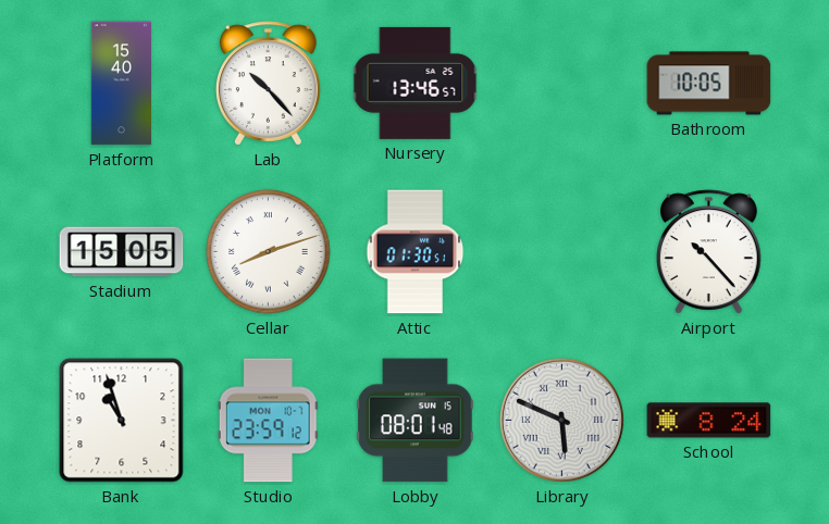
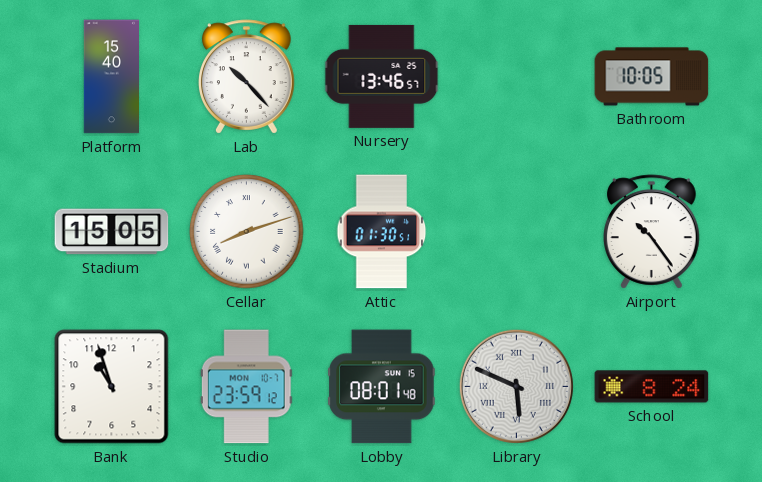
Airport: 10:23 -> 10:24
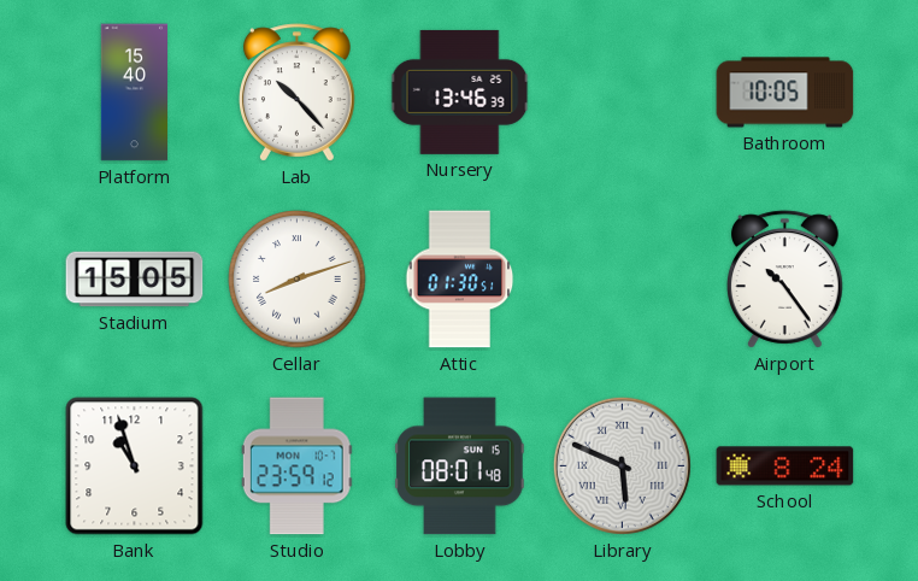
Nursery: 13:46:57 -> 13:46:39
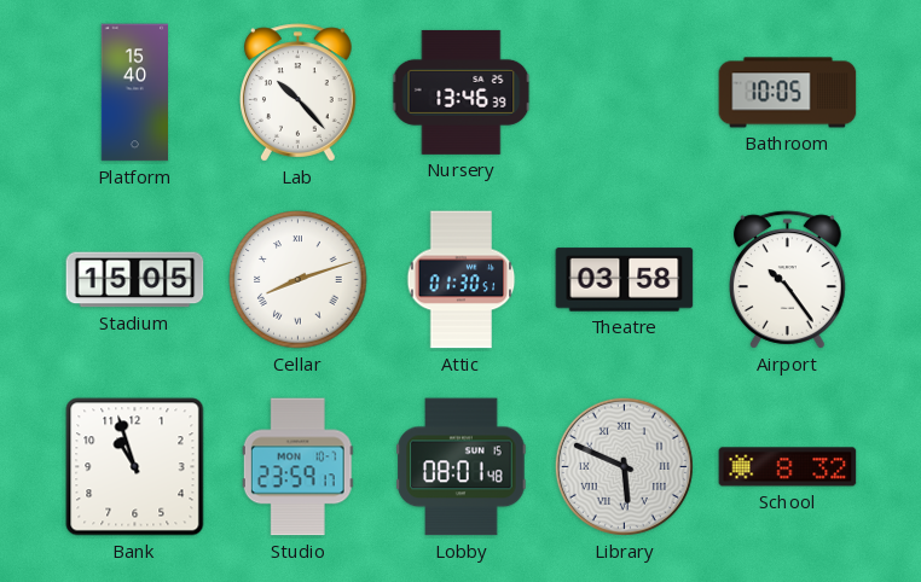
Theatre: none -> 03:58
Studio: 23:59:12 -> 23:59:17
School: 8:24 -> 8:32
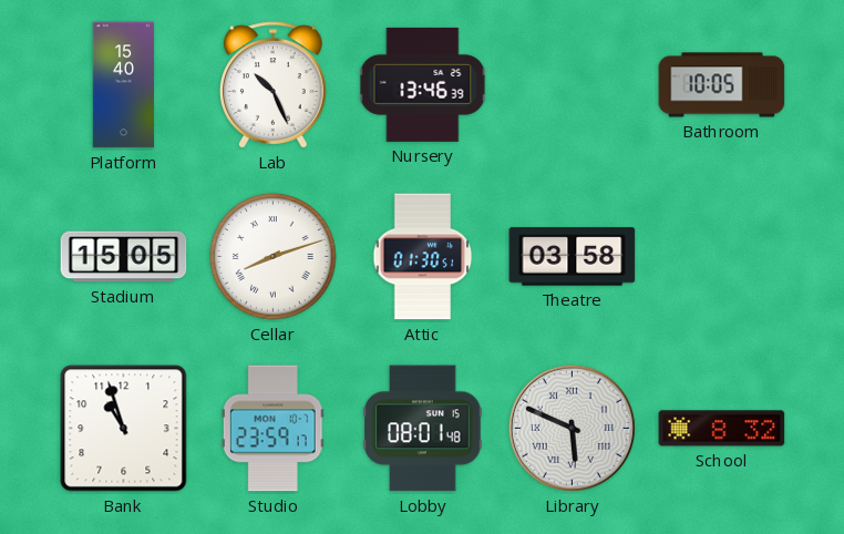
Lab: 10:23 -> 10:26
Airport: 10:24 -> none
